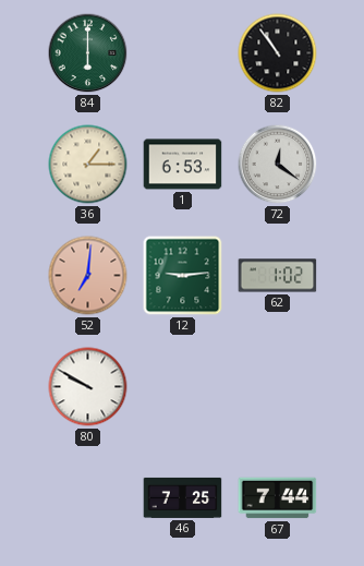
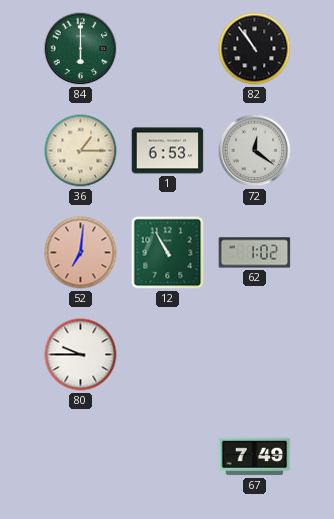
12: 9:14 -> 10:55
80: 9:50 -> 9:45
46: 7:25 -> none
67: 7:44 -> 7:49
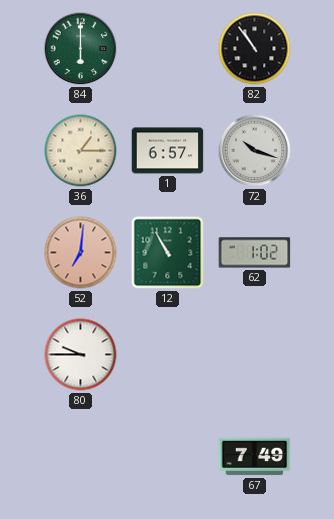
1: 6:53 -> 6:57
72: 12:21 -> 10:18
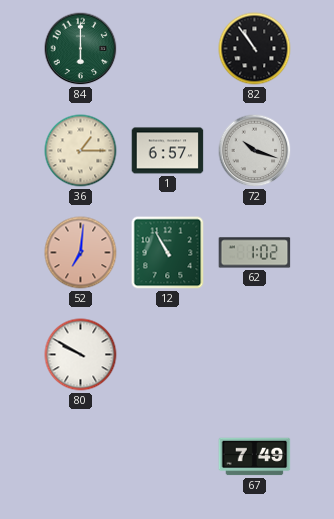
80: 9:45 -> 9:50
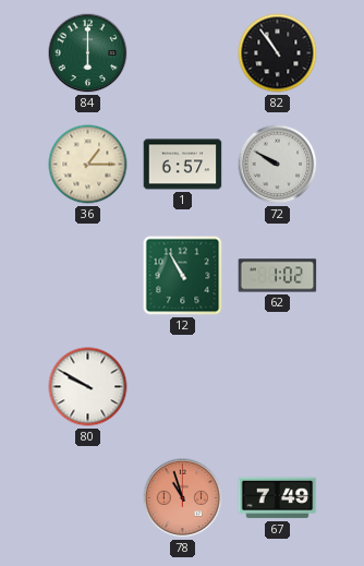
72: 10:18 -> 9:50
52: 7:01 -> none
78: none -> 10:57
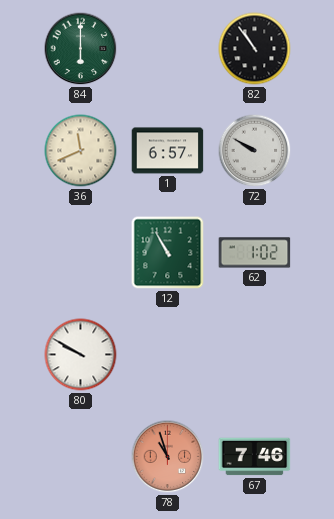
36: 1:15 -> 11:41
67: 7:49 -> 7:46
